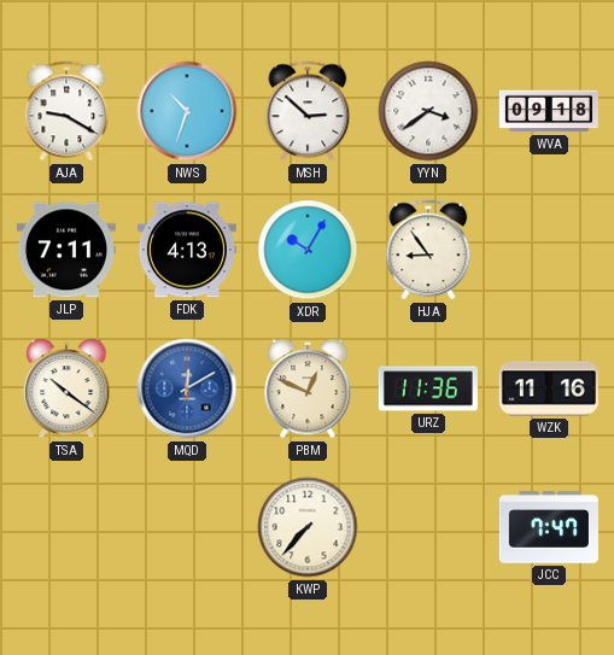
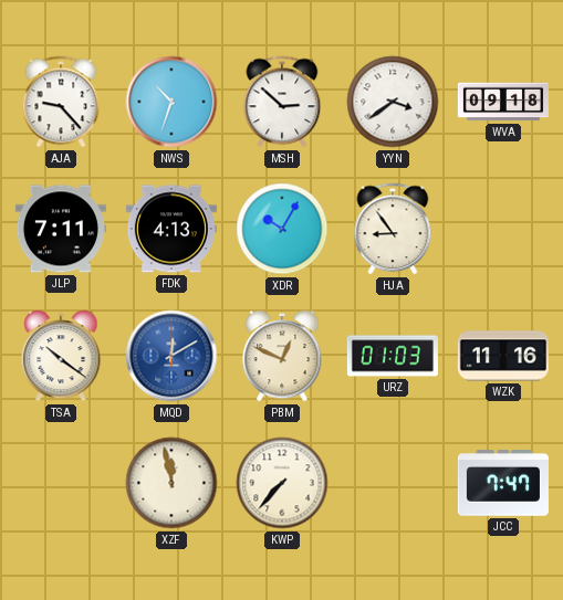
AJA: 9:20 -> 9:23
URZ: 11:36 -> 01:03
XZF: none -> 11:58
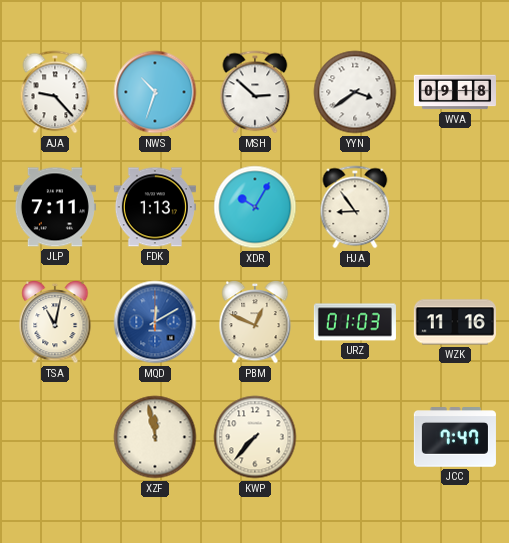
FDK: 4:13 -> 1:13
TSA: 10:21 -> 11:02
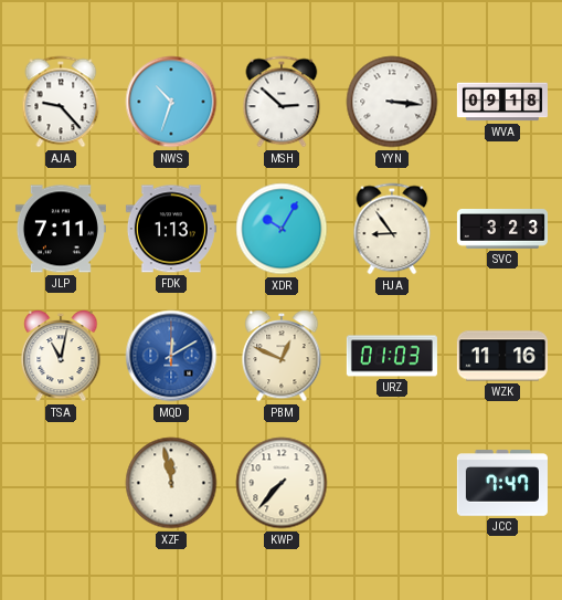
YYN: 3:39 -> 3:16
SVC: none -> 3:23
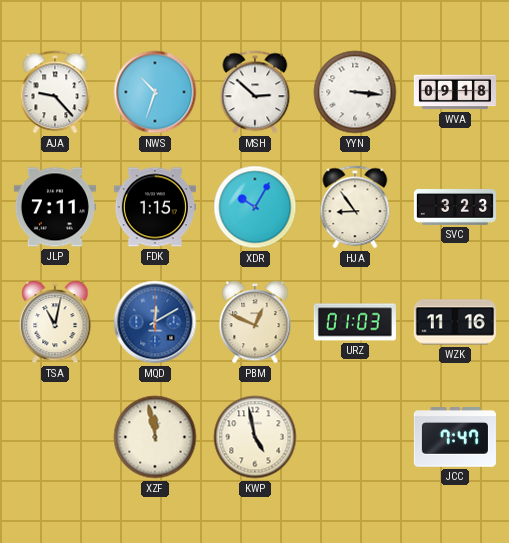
FDK: 1:13 -> 1:15
KWP: 7:37 -> 4:58
